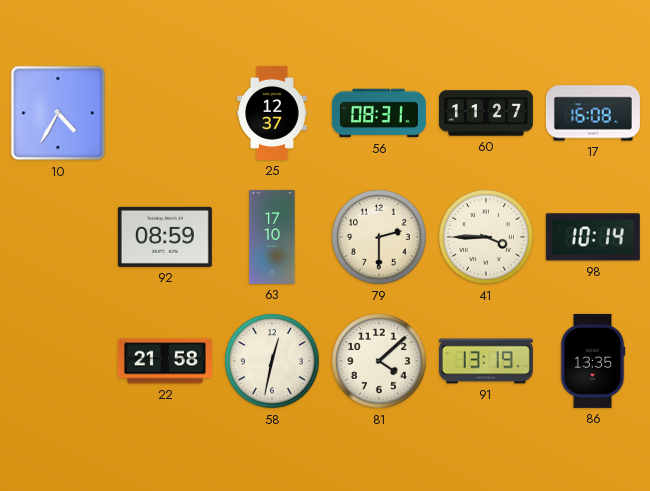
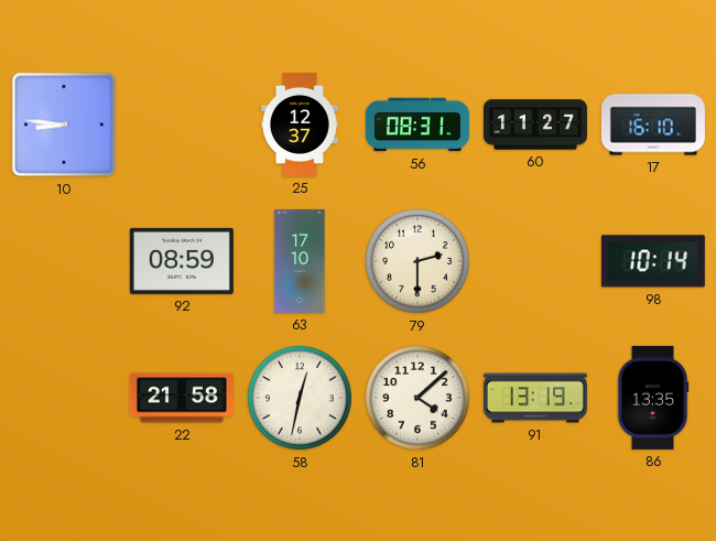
10: 4:35 -> 8:46
17: 16:08 -> 16:10
41: 3:45 -> none
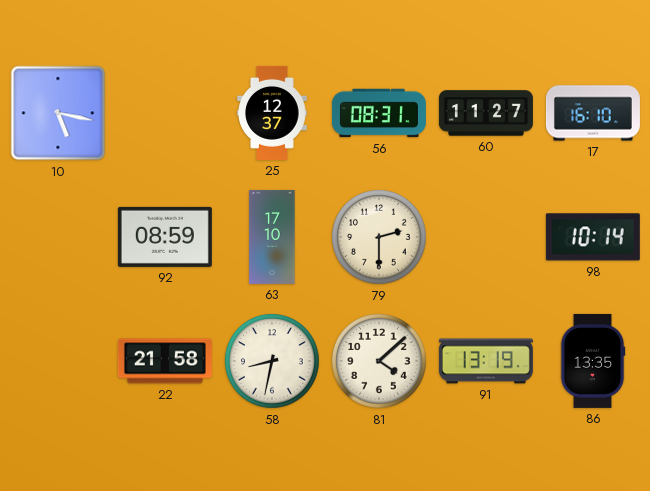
10: 8:46 -> 5:17
58: 12:32 -> 8:32
